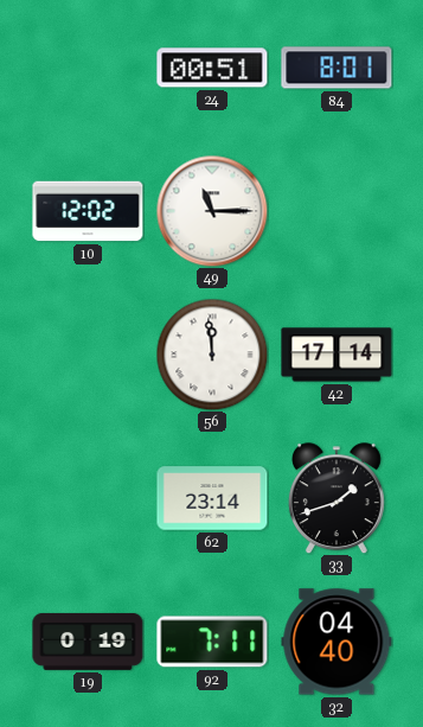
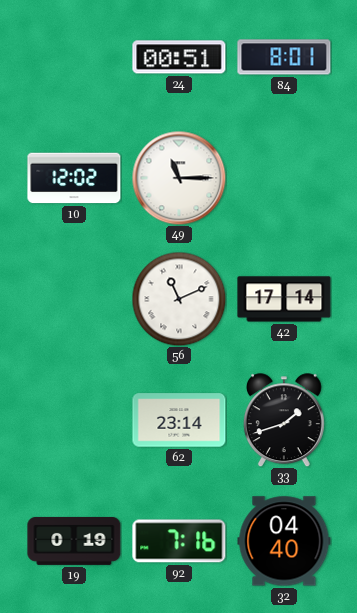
56: 11:59 -> 11:11
92: 7:11 -> 7:16
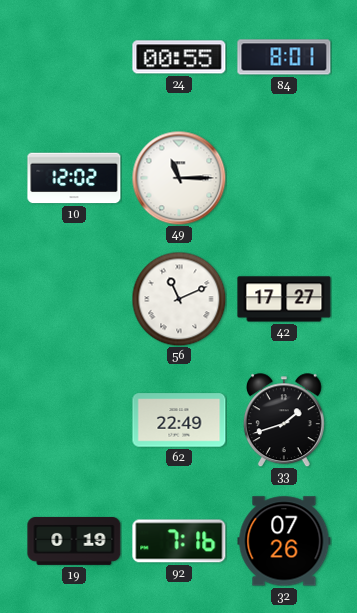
24: 00:51 -> 00:55
42: 17:14 -> 17:27
62: 23:14 -> 22:49
32: 04:40 -> 07:26
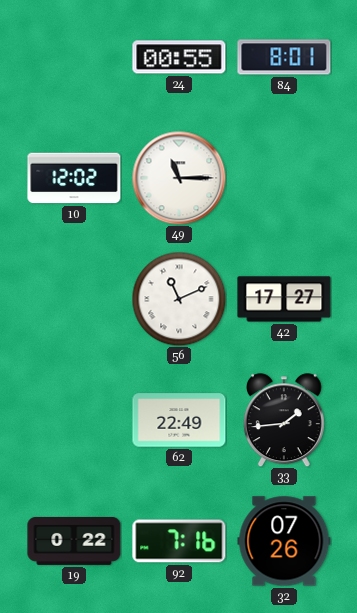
33: 1:42 -> 1:44
19: 0:19 -> 0:22
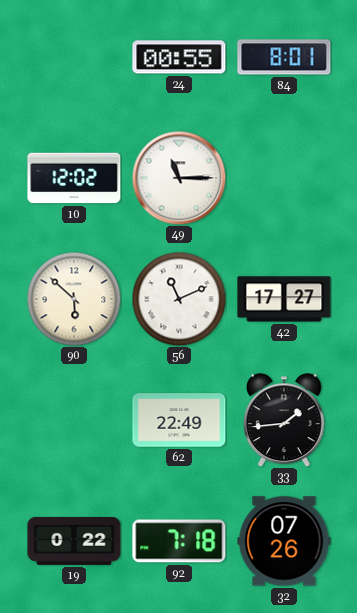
90: none -> 5:52
92: 7:16 -> 7:18
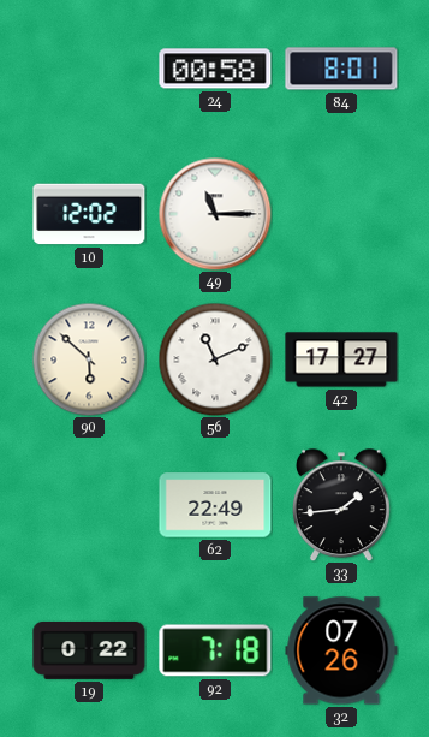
24: 00:55 -> 00:58
